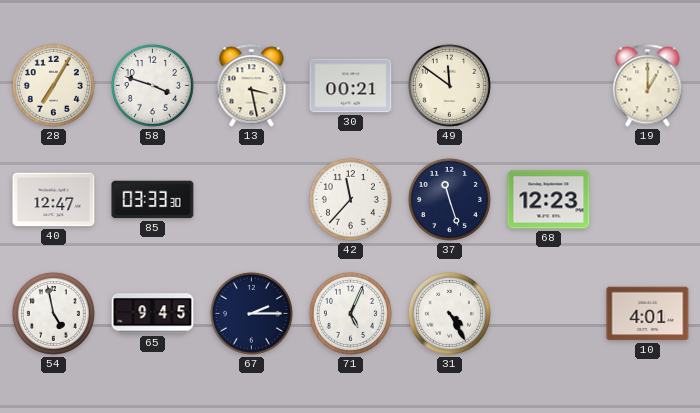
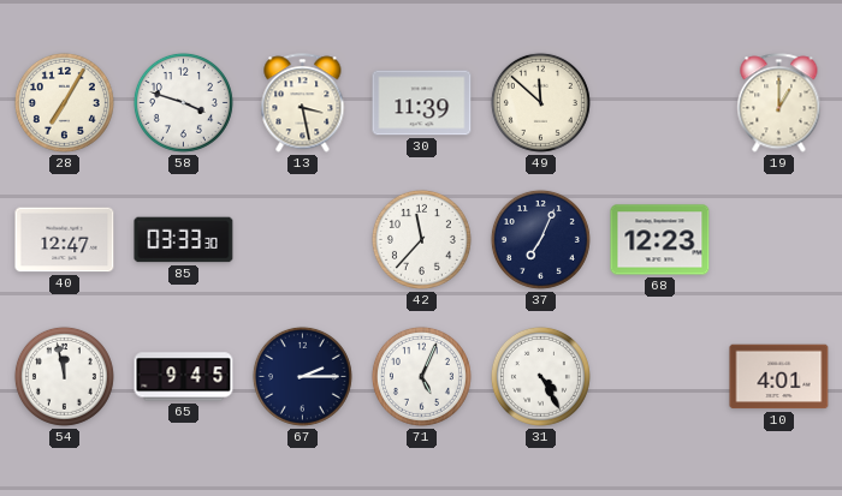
30: 00:21 -> 11:39
49: 11:51 -> 11:52
37: 11:27 -> 7:04
54: 4:58 -> 11:58
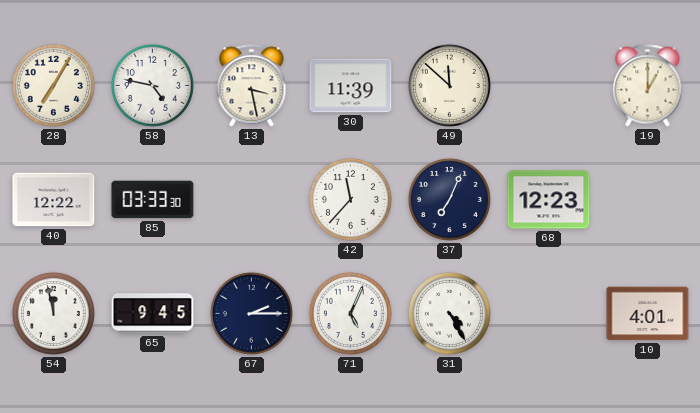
58: 3:48 -> 4:47
40: 12:47 -> 12:22
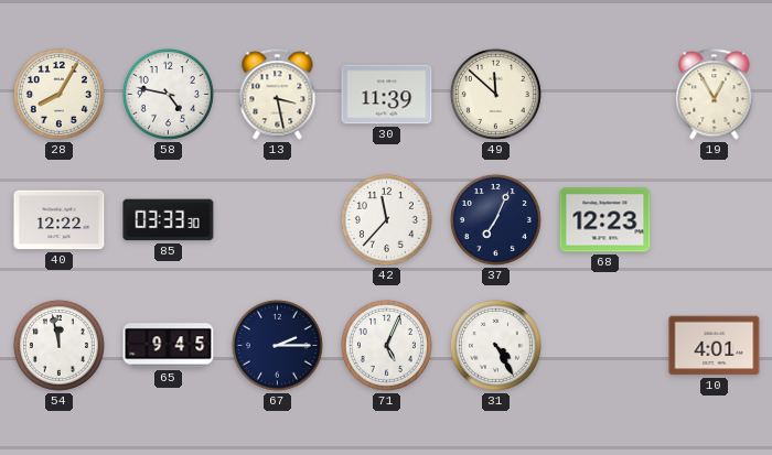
28: 7:05 -> 8:05
19: 1:00 -> 12:55
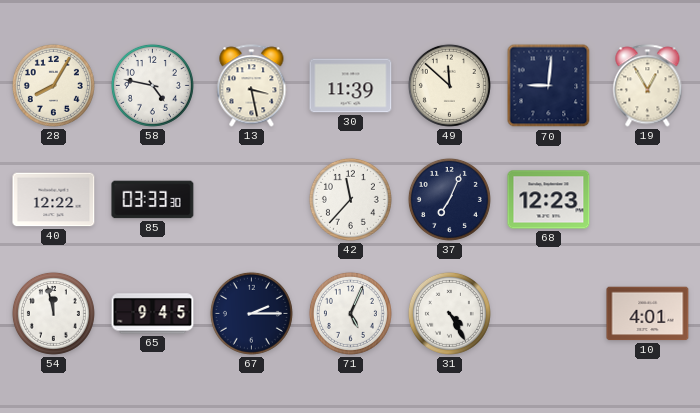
70: none -> 9:01
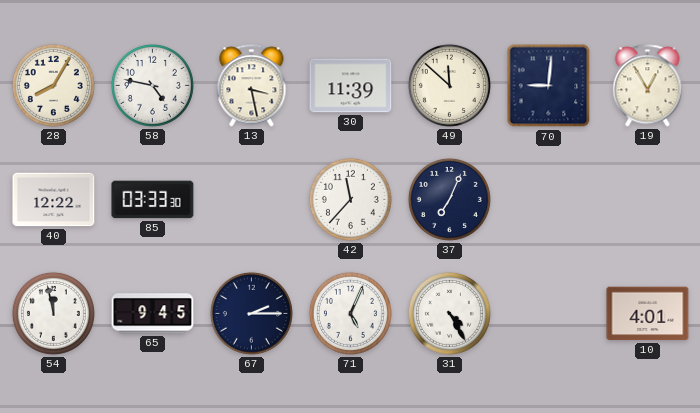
68: 12:23 -> none
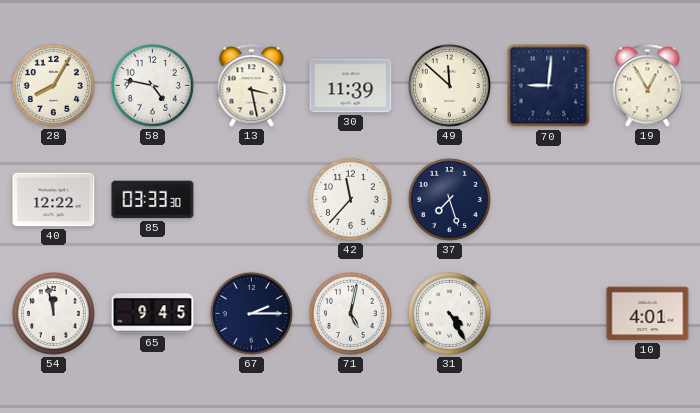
37: 7:04 -> 7:27
71: 5:04 -> 5:02
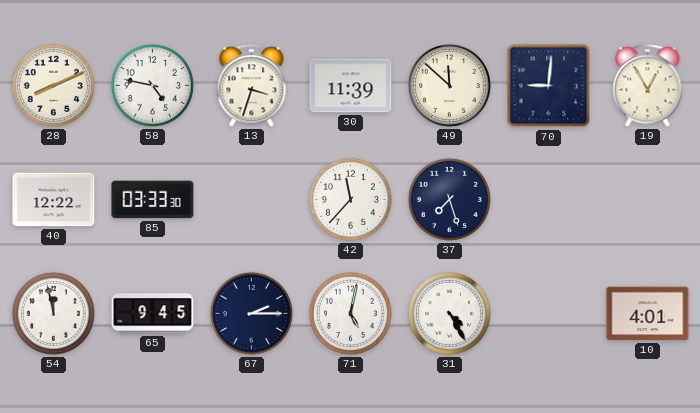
28: 8:05 -> 8:11
13: 3:28 -> 3:33
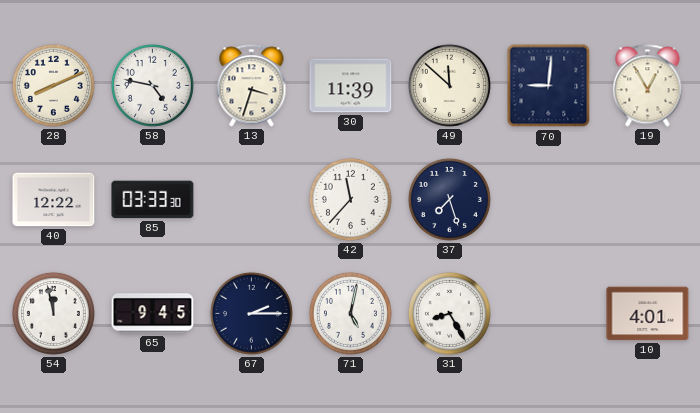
31: 4:25 -> 8:25
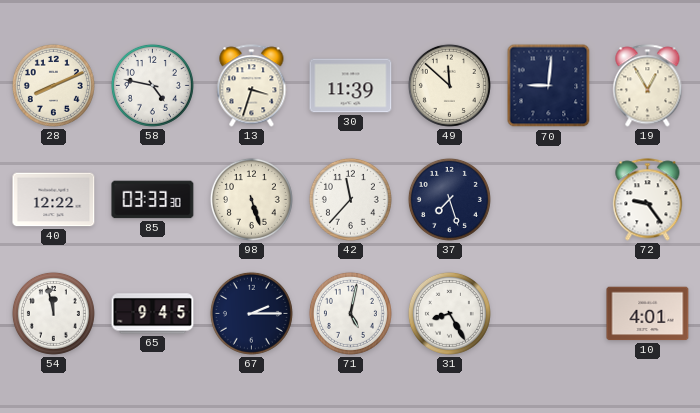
98: none -> 5:27
72: none -> 9:24
